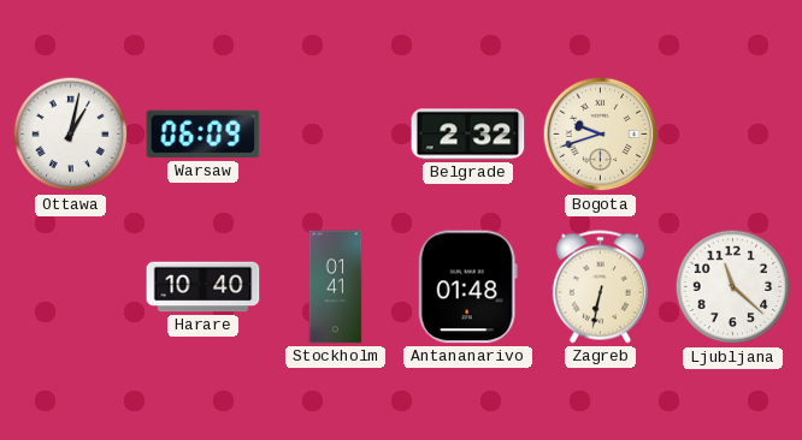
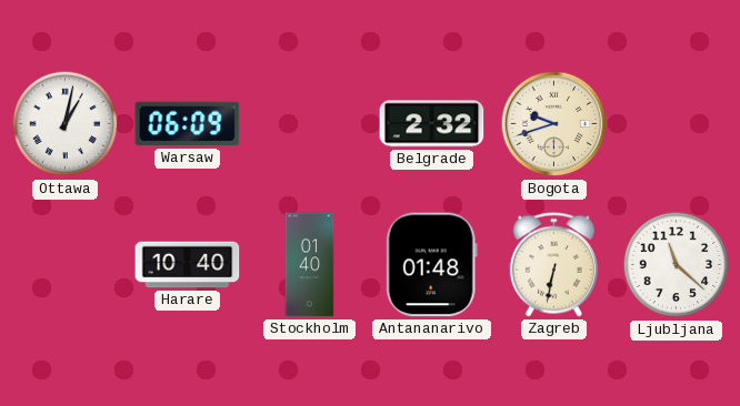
Stockholm: 01:41 -> 01:40
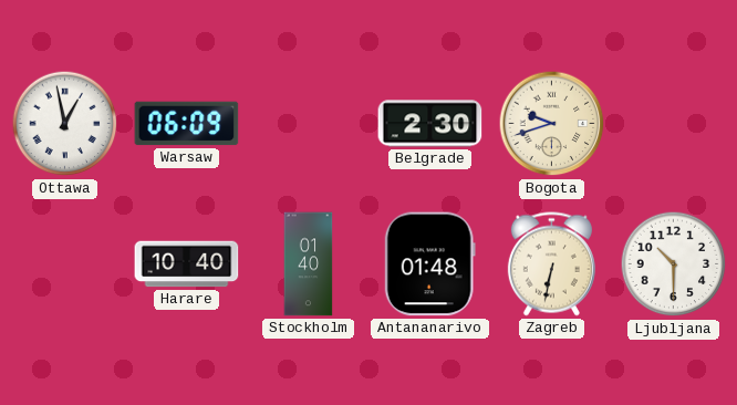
Ottawa: 1:02 -> 12:58
Belgrade: 2:32 -> 2:30
Ljubljana: 11:22 -> 10:30
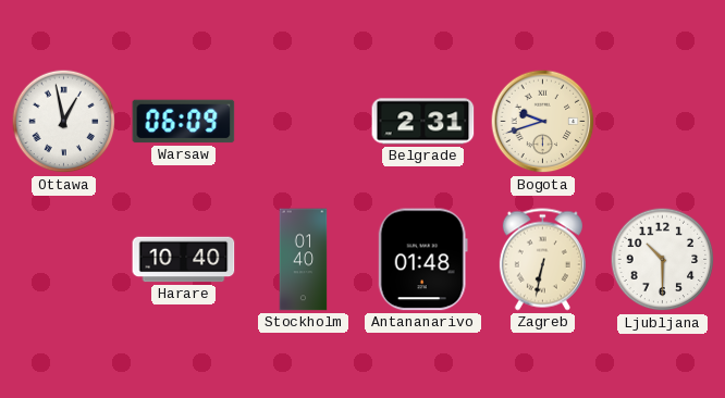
Belgrade: 2:30 -> 2:31
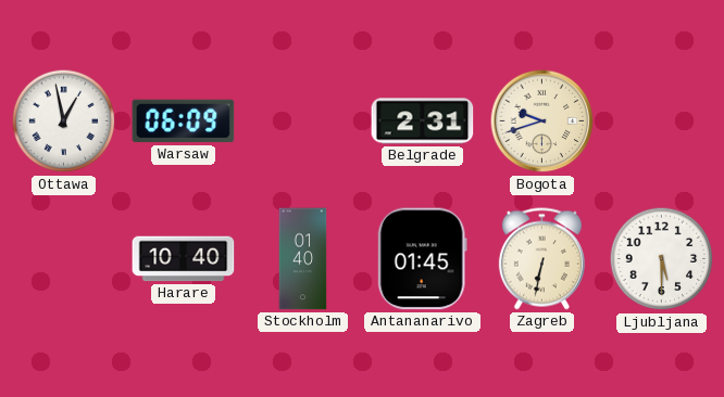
Antananarivo: 01:48 -> 01:45
Ljubljana: 10:30 -> 5:30
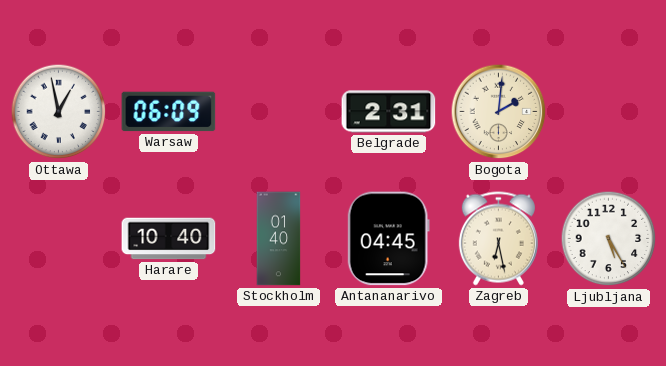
Bogota: 9:42 -> 2:01
Antananarivo: 01:45 -> 04:45
Zagreb: 6:32 -> 6:28
Ljubljana: 5:30 -> 5:25
